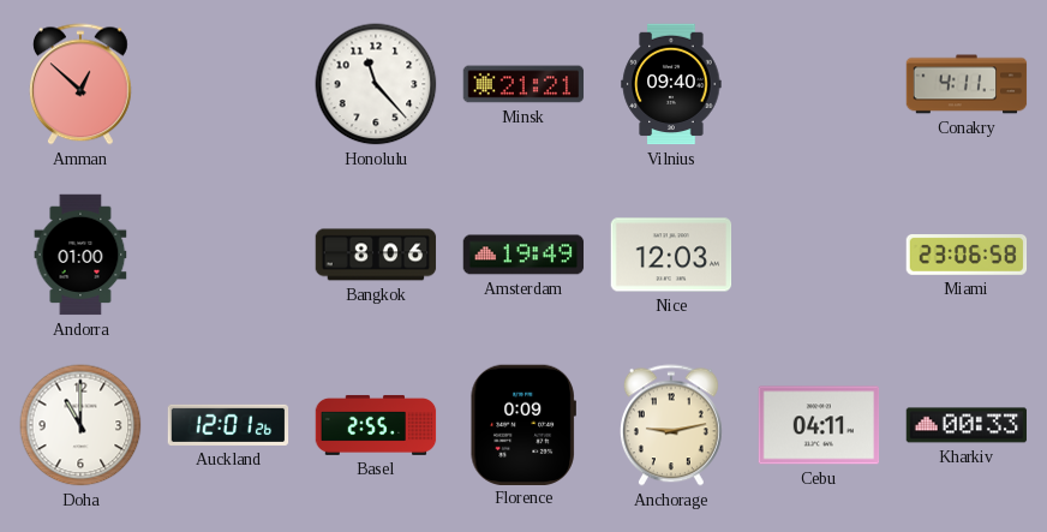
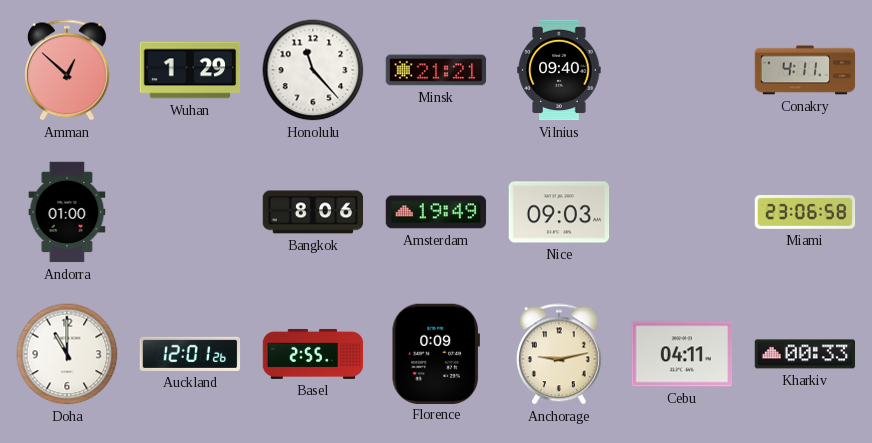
Wuhan: none -> 1:29
Nice: 12:03 -> 09:03
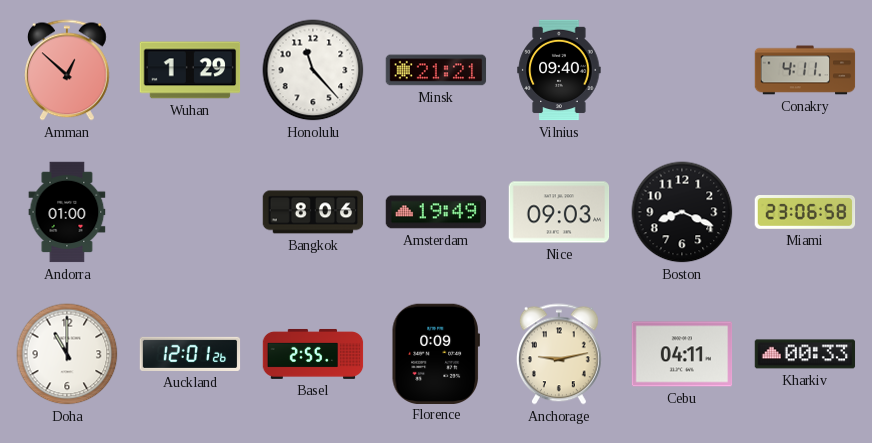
Boston: none -> 8:19
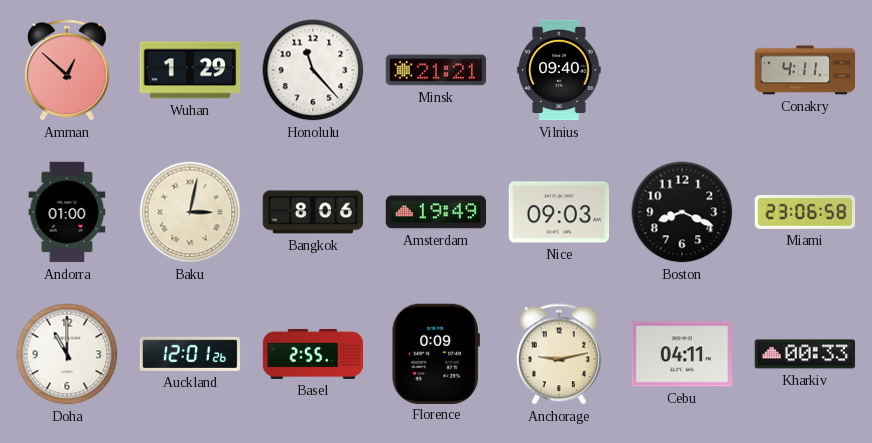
Baku: none -> 3:02
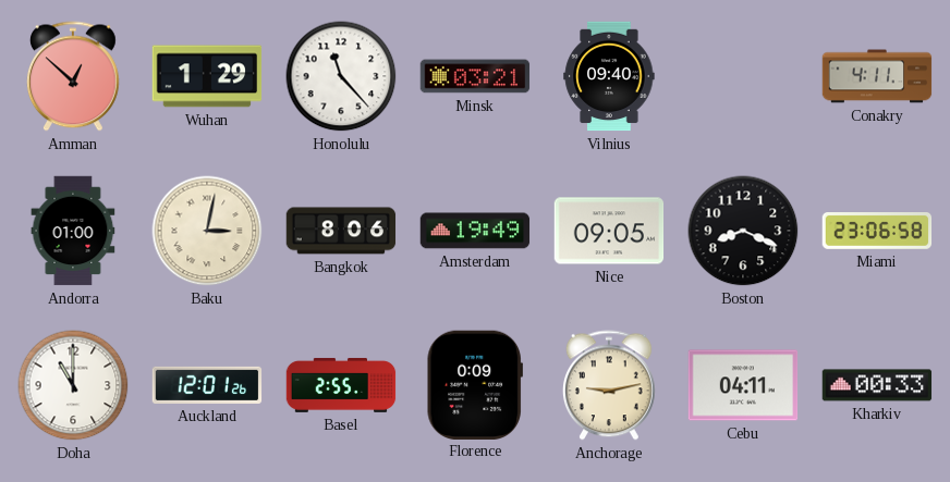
Minsk: 21:21 -> 03:21
Nice: 09:03 -> 09:05
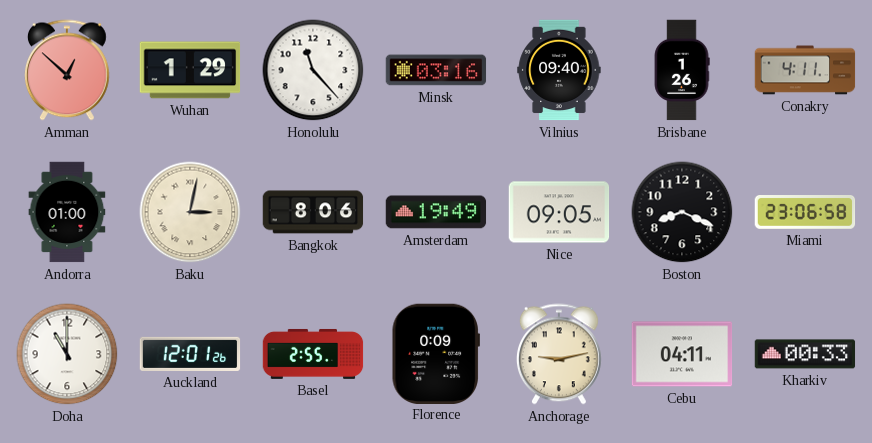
Minsk: 03:21 -> 03:16
Brisbane: none -> 1:26
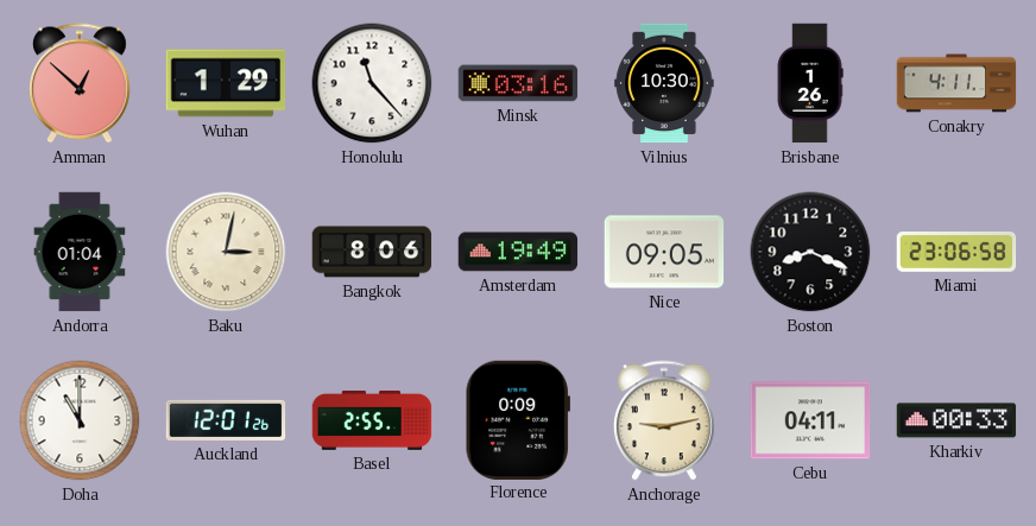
Vilnius: 09:40 -> 10:30
Andorra: 01:00 -> 01:04
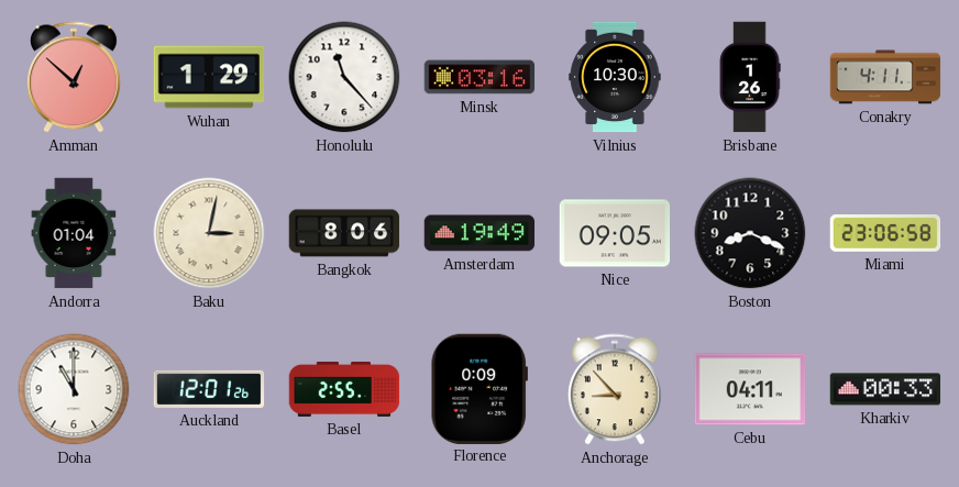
Anchorage: 9:13 -> 8:53
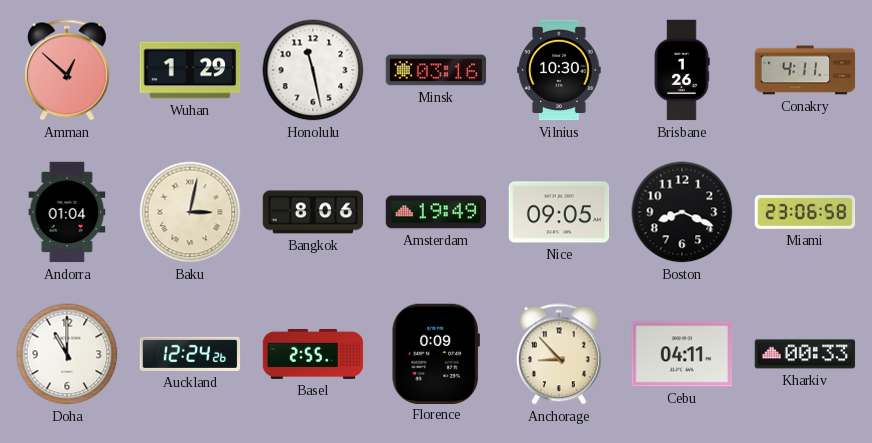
Honolulu: 11:23 -> 11:28
Auckland: 12:01 -> 12:24
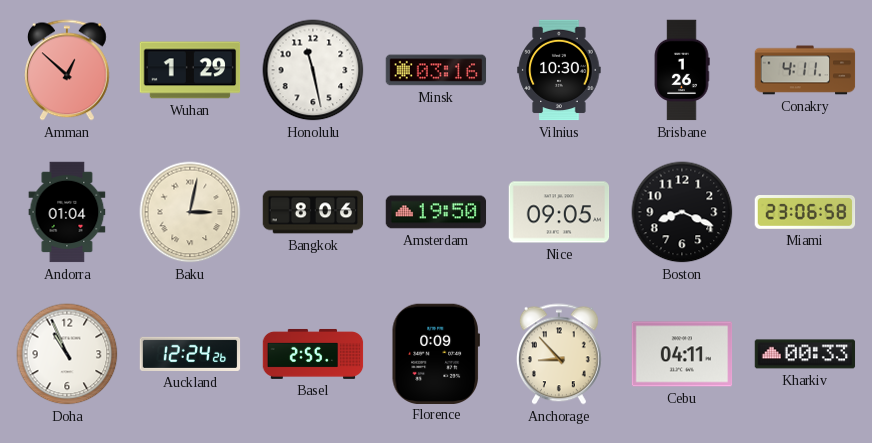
Amsterdam: 19:49 -> 19:50
Doha: 11:00 -> 10:56
